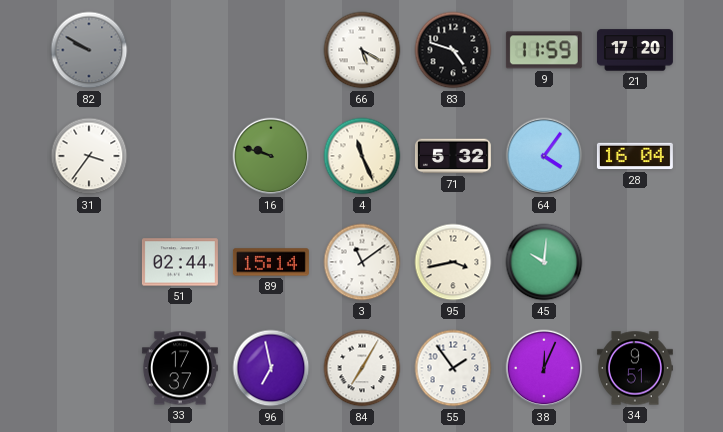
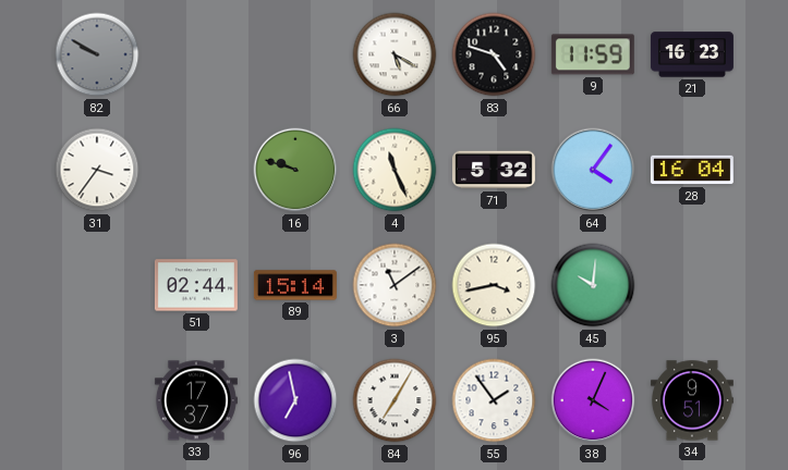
21: 17:20 -> 16:23
38: 12:04 -> 4:04
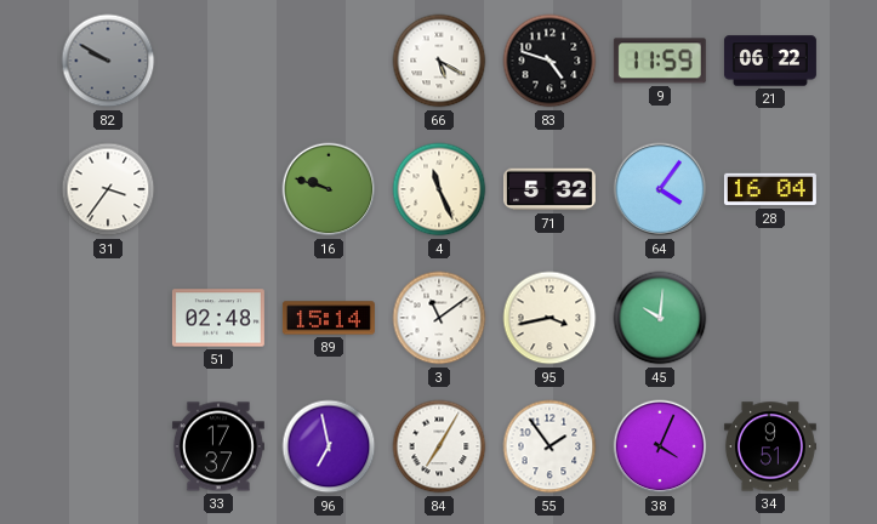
21: 16:23 -> 06:22
51: 02:44 -> 02:48
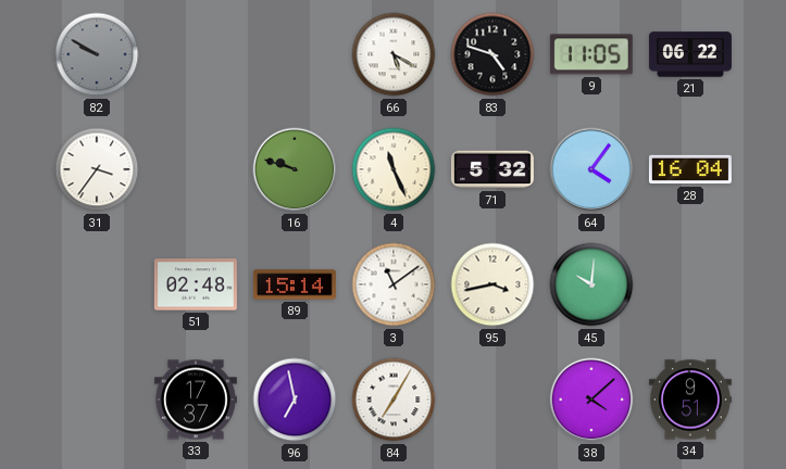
9: 11:59 -> 11:05
55: 1:54 -> none
38: 4:04 -> 4:08
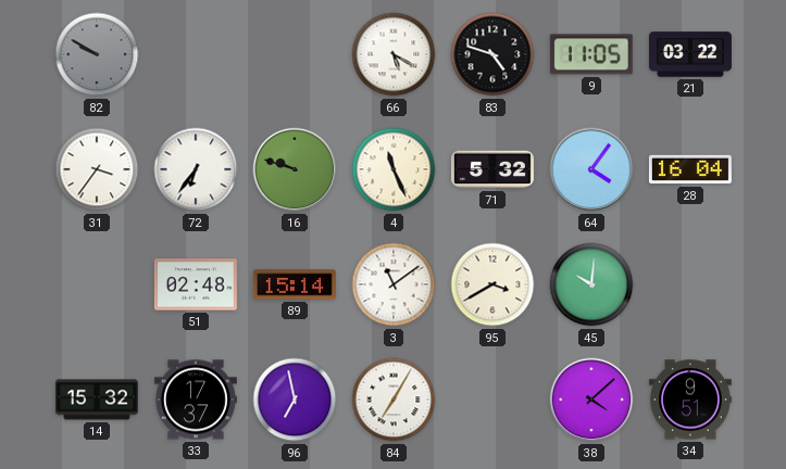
21: 06:22 -> 03:22
72: none -> 6:36
95: 3:43 -> 3:40
14: none -> 15:32
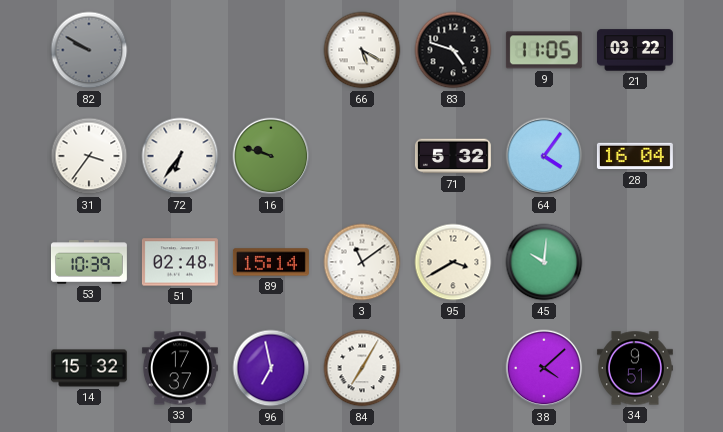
4: 11:26 -> none
53: none -> 10:39
